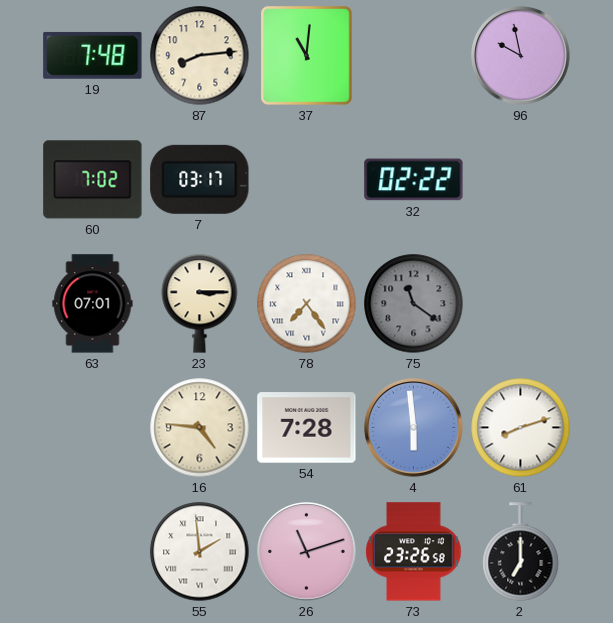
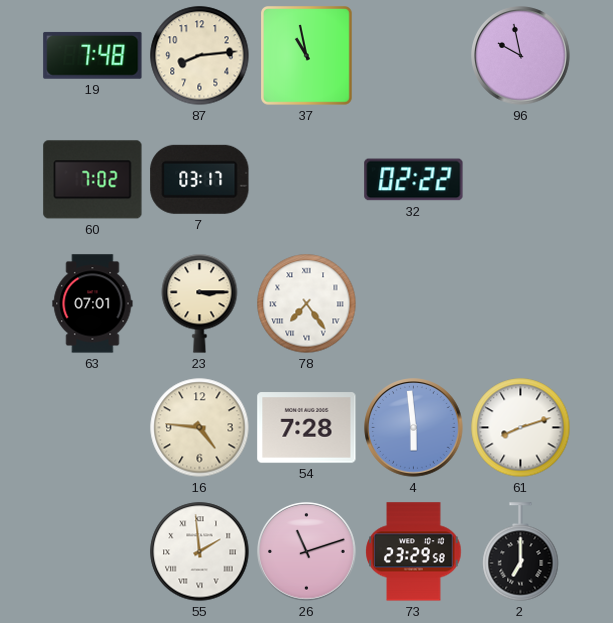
37: 11:01 -> 10:58
75: 11:21 -> none
73: 23:26 -> 23:29
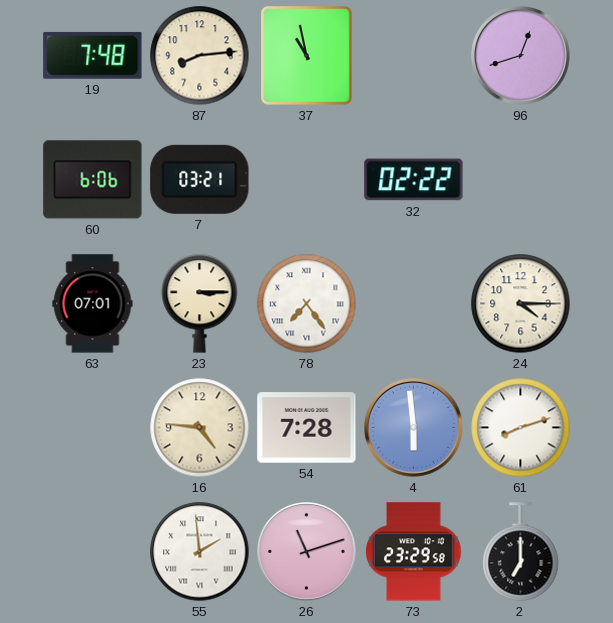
96: 9:58 -> 12:42
60: 7:02 -> 6:06
7: 03:17 -> 03:21
24: none -> 4:15
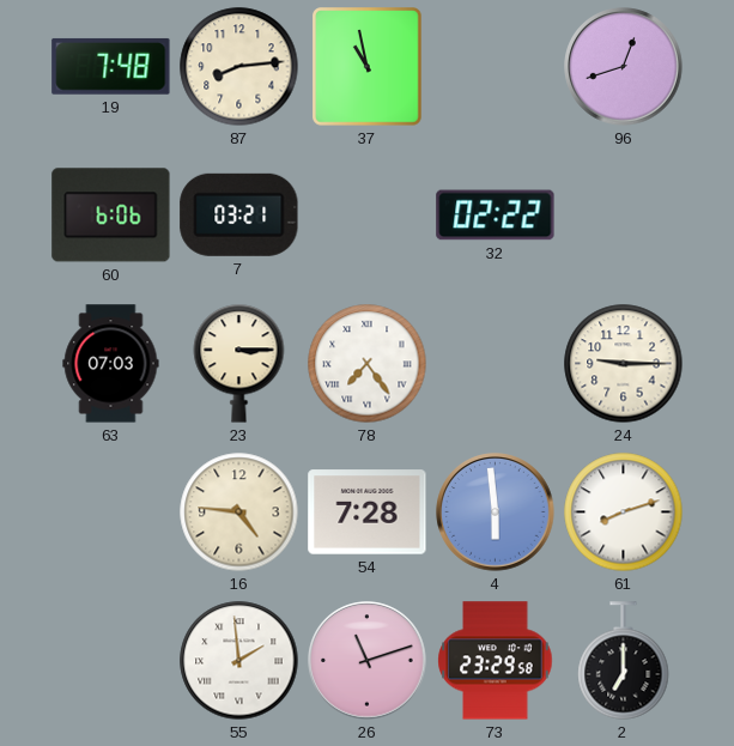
63: 07:01 -> 07:03
24: 4:15 -> 9:15
